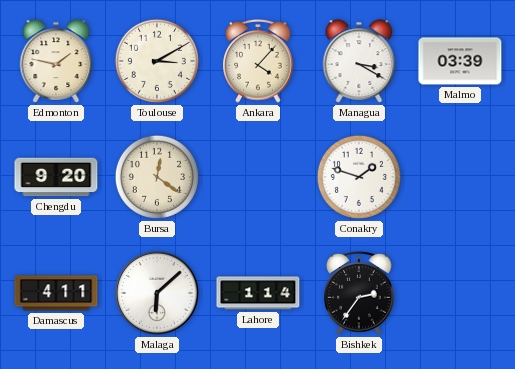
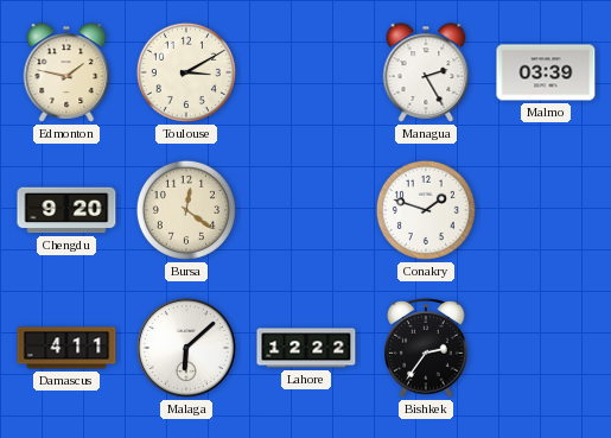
Ankara: 4:07 -> none
Managua: 3:20 -> 2:25
Lahore: 1:14 -> 12:22
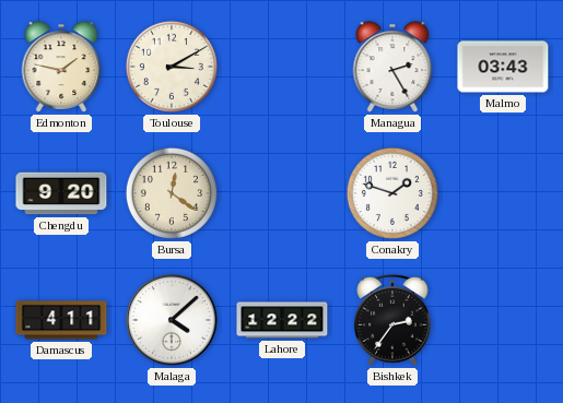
Malmo: 03:39 -> 03:43
Malaga: 6:08 -> 4:08
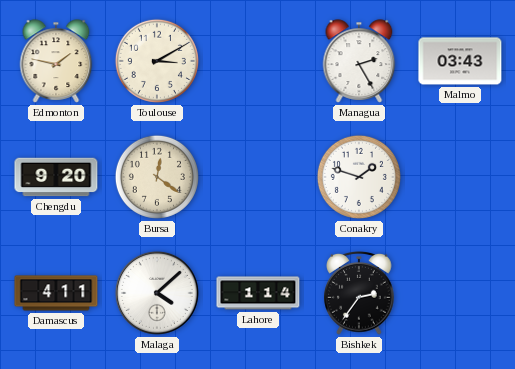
Lahore: 12:22 -> 1:14
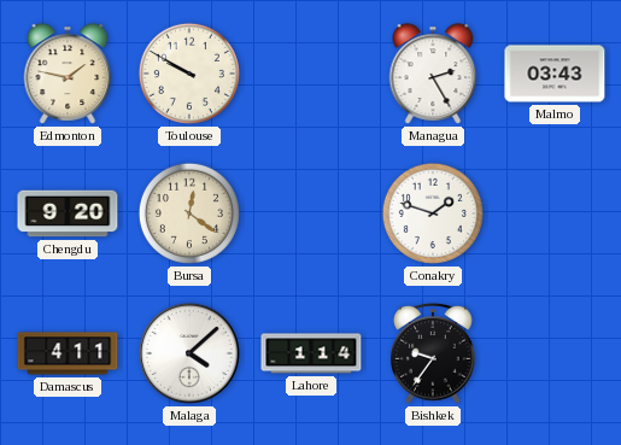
Toulouse: 3:10 -> 9:50
Bishkek: 2:36 -> 9:36
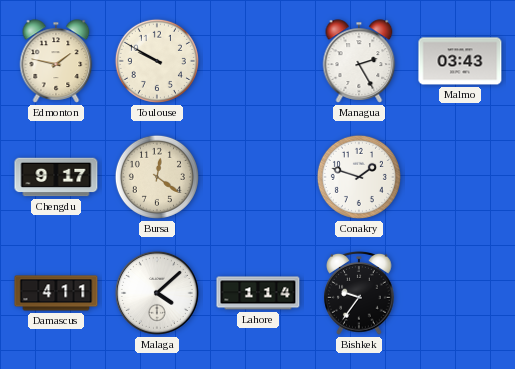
Chengdu: 9:20 -> 9:17
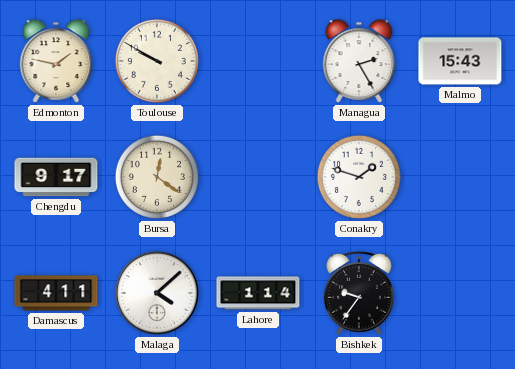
Malmo: 03:43 -> 15:43
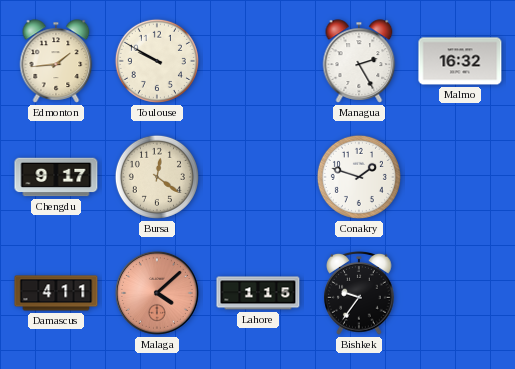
Edmonton: 1:47 -> 1:44
Malmo: 15:43 -> 16:32
Malaga dial: white -> salmon
Lahore: 1:14 -> 1:15
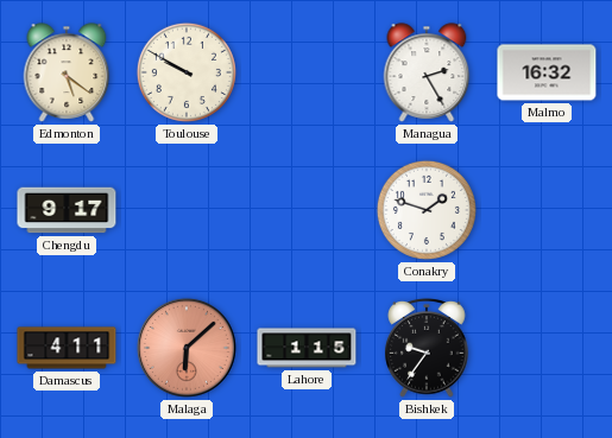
Edmonton: 1:44 -> 5:21
Bursa: 12:21 -> none
Malaga: 4:08 -> 6:08
